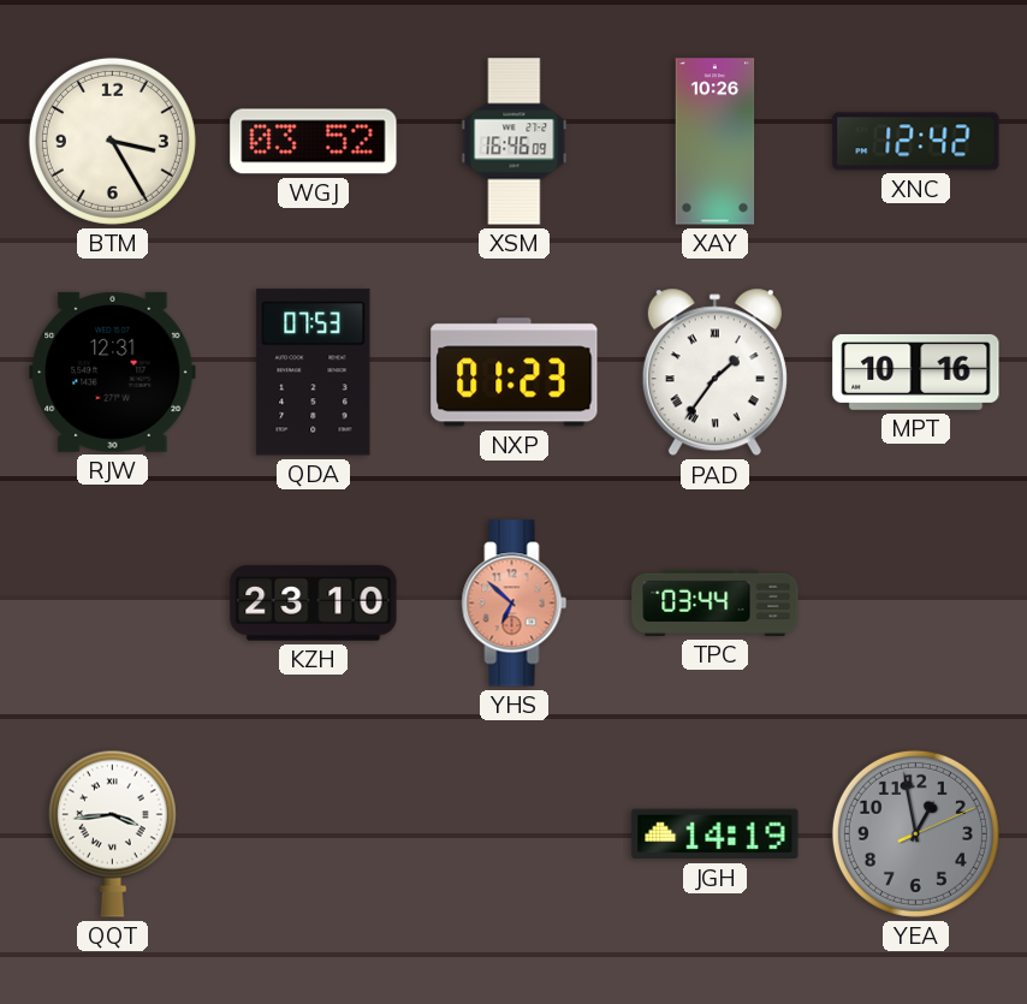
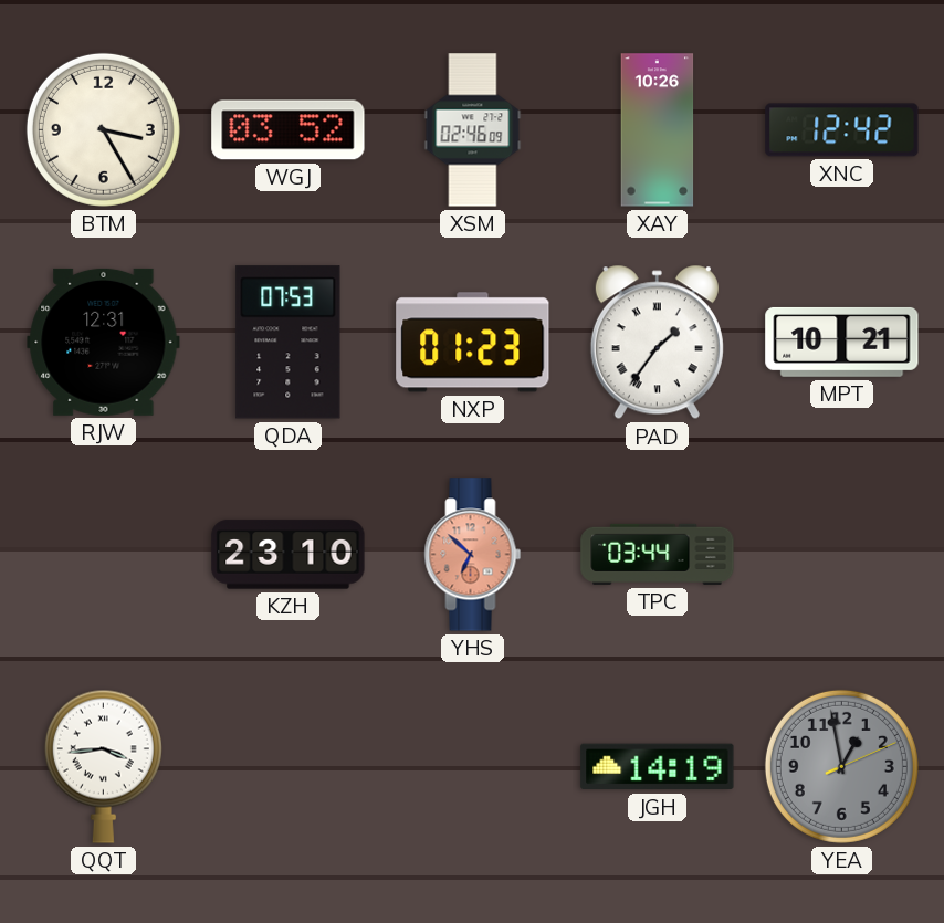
XSM: 16:46 -> 02:46
MPT: 10:16 -> 10:21
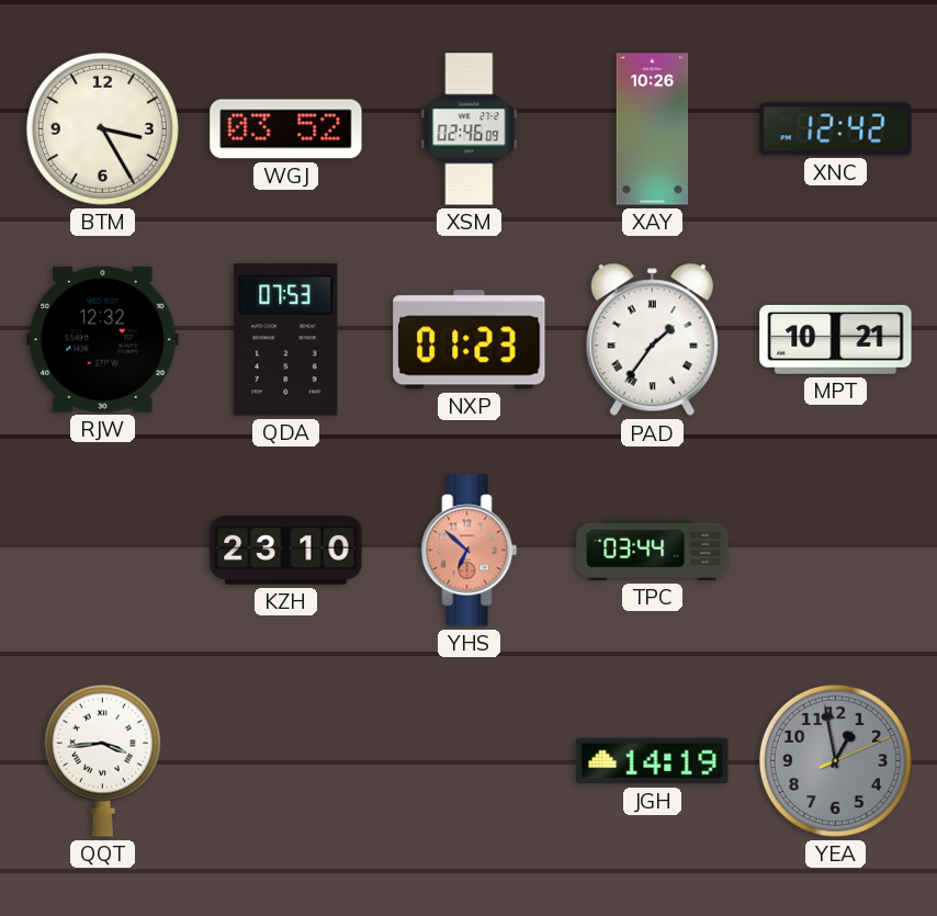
RJW: 12:31 -> 12:32
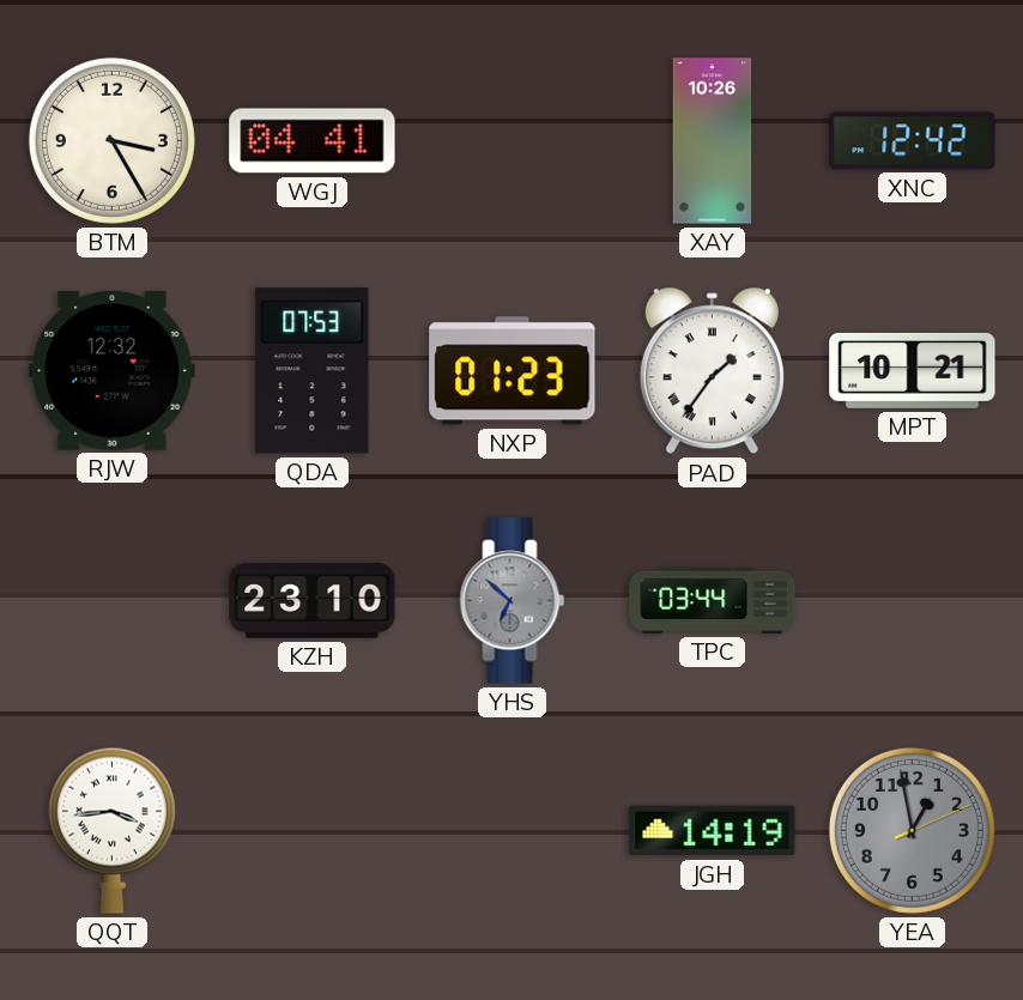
WGJ: 03:52 -> 04:41
XSM: 02:46 -> none
YHS dial: salmon -> grey
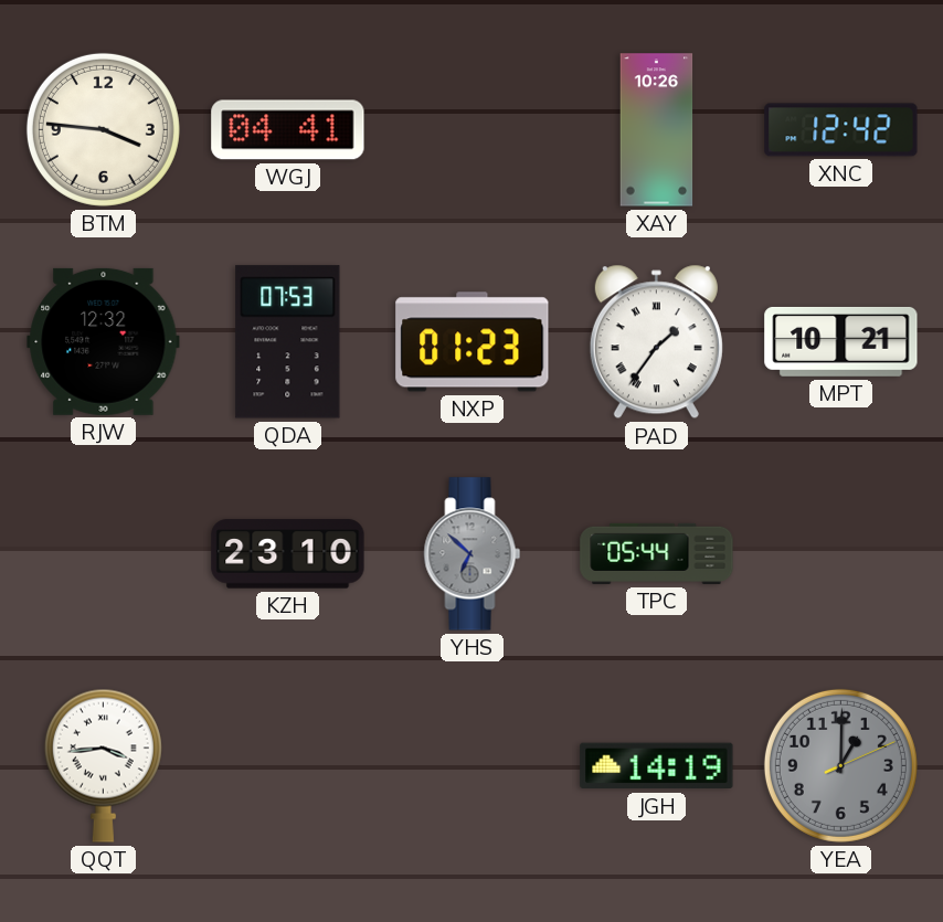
BTM: 3:25 -> 3:46
TPC: 03:44 -> 05:44
YEA: 12:58 -> 1:00
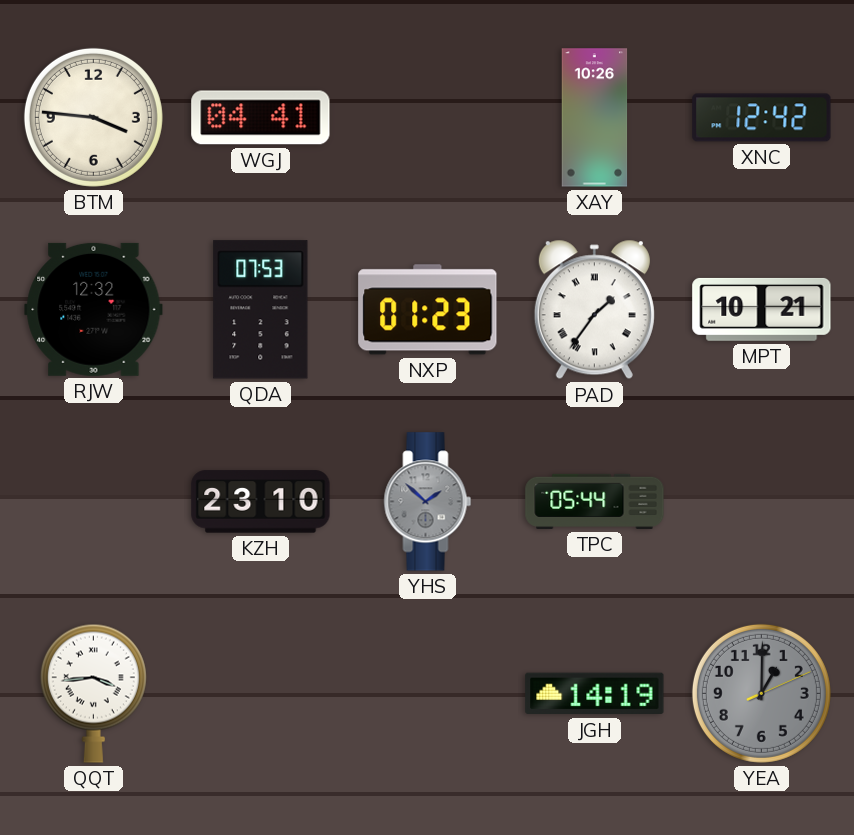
YHS: 6:52 -> 1:52
